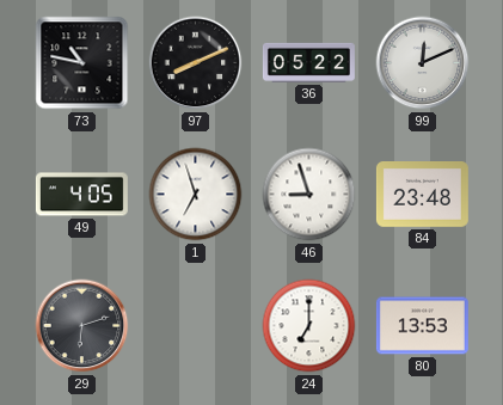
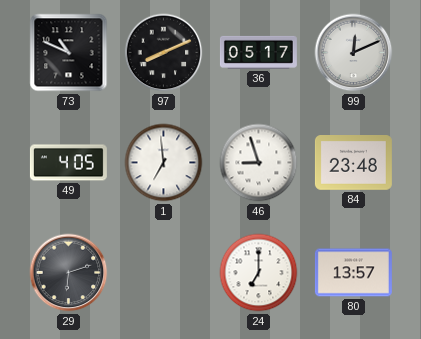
73: 10:47 -> 10:49
36: 05:22 -> 05:17
1: 6:57 -> 6:59
80: 13:53 -> 13:57
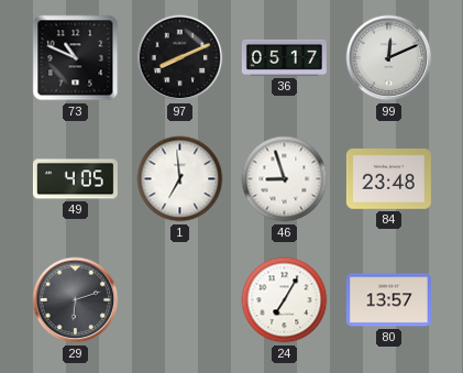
24: 7:00 -> 7:05
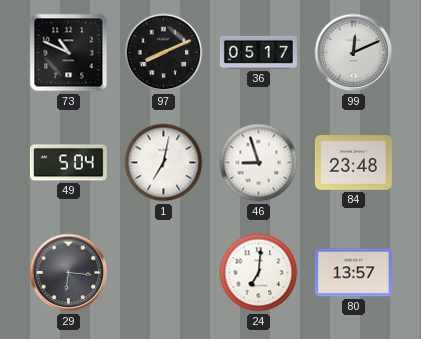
49: 4:05 -> 5:04
1: 6:59 -> 7:02
29: 6:12 -> 6:16
24: 7:05 -> 7:01
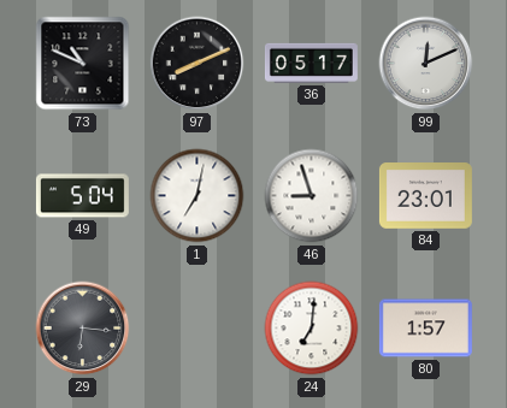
84: 23:48 -> 23:01
80: 13:57 -> 1:57
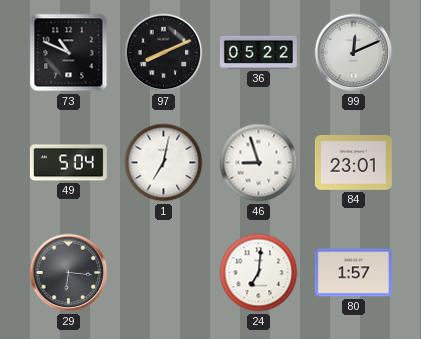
36: 05:17 -> 05:22
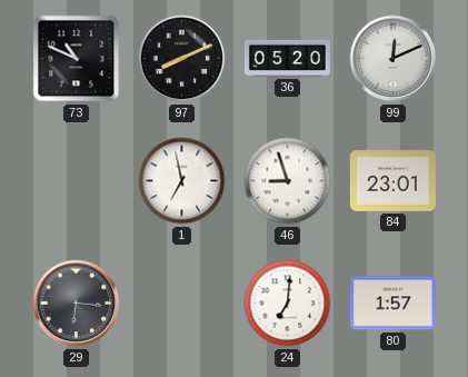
36: 05:22 -> 05:20
49: 5:04 -> none
1: 7:02 -> 6:58
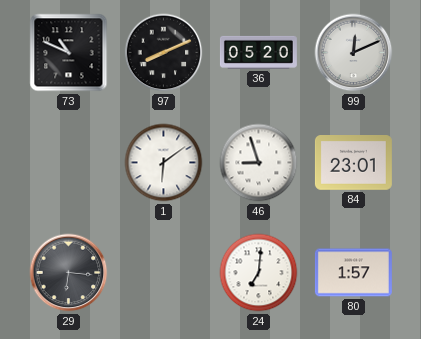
1: 6:58 -> 6:09
